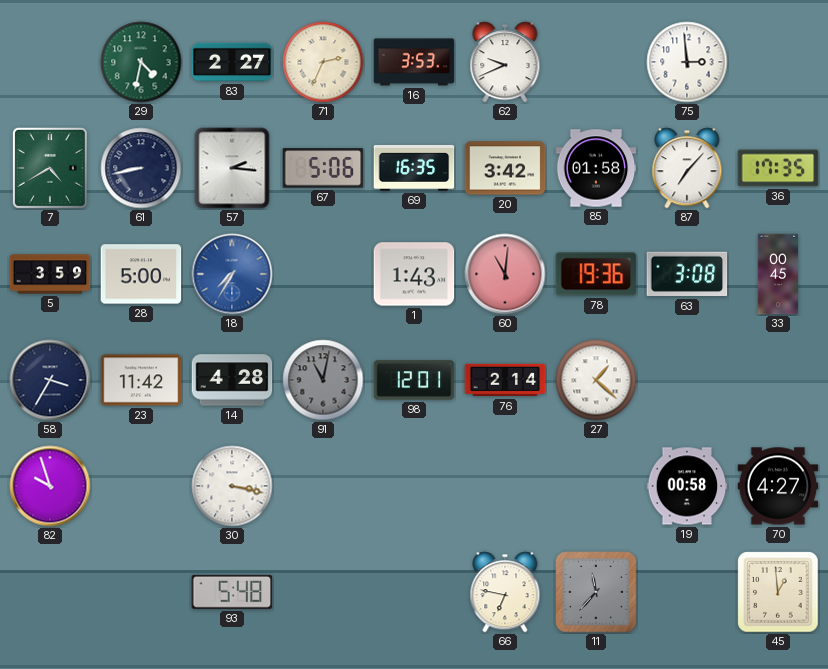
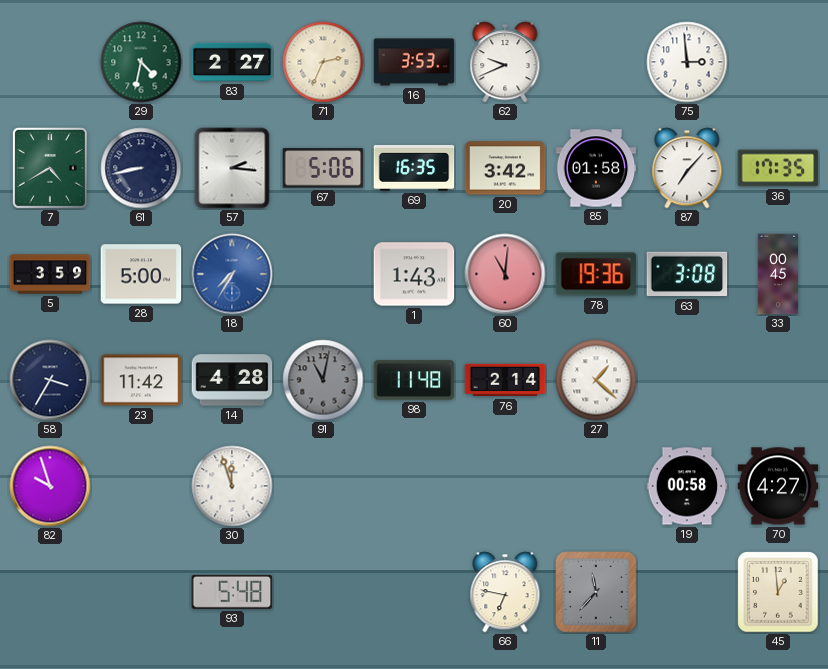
98: 12:01 -> 11:48
30: 3:17 -> 11:57
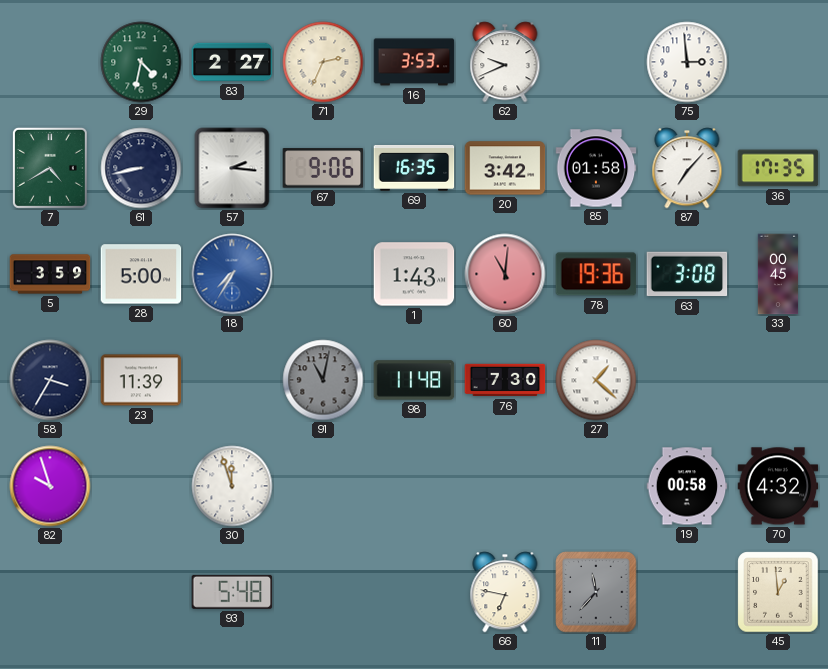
67: 5:06 -> 9:06
23: 11:42 -> 11:39
14: 4:28 -> none
76: 2:14 -> 7:30
70: 4:27 -> 4:32
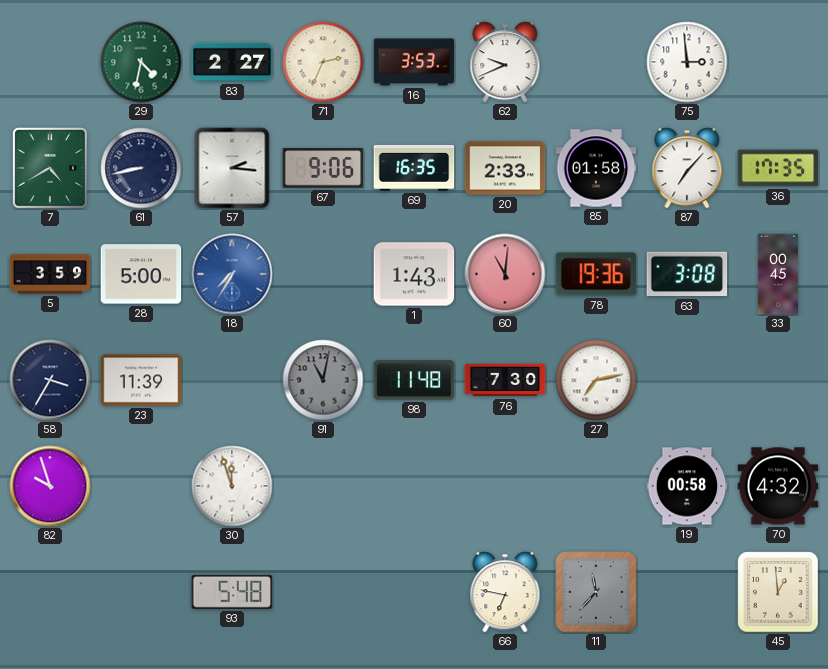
20: 3:42 -> 2:33
27: 1:22 -> 7:13
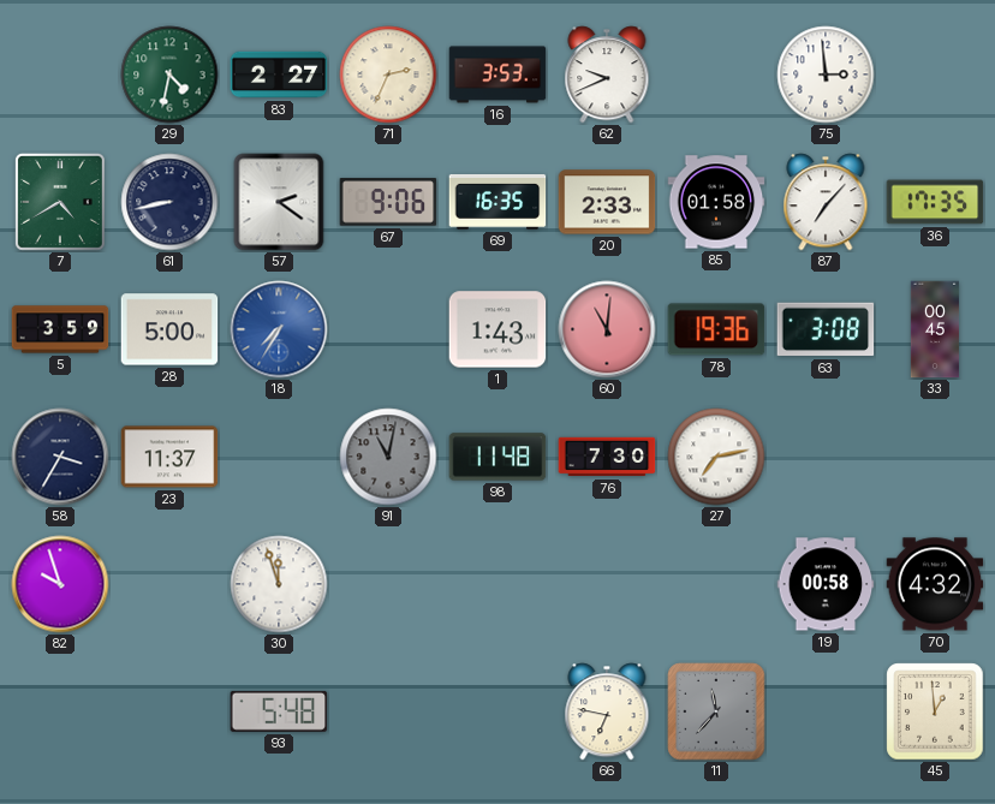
57: 2:16 -> 2:21
23: 11:39 -> 11:37
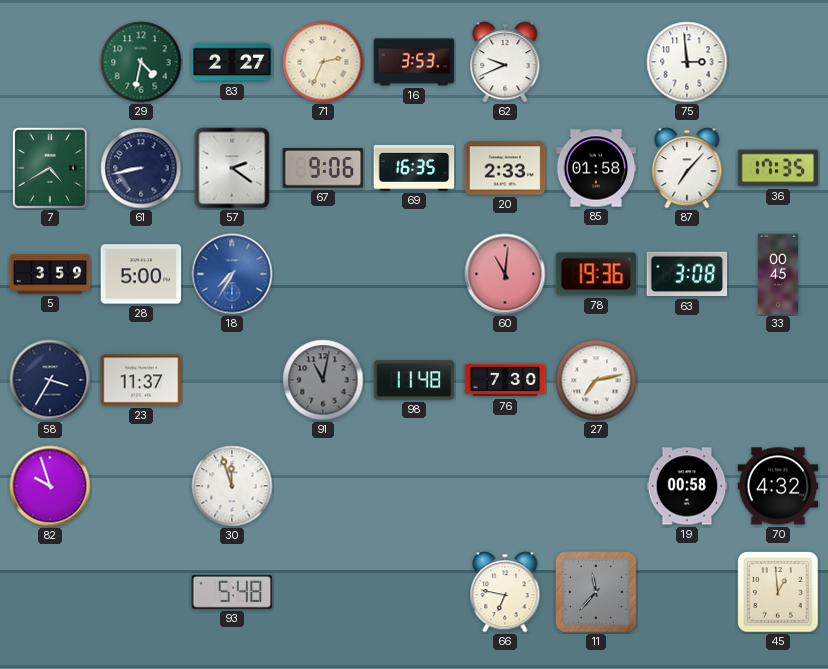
1: 1:43 -> none
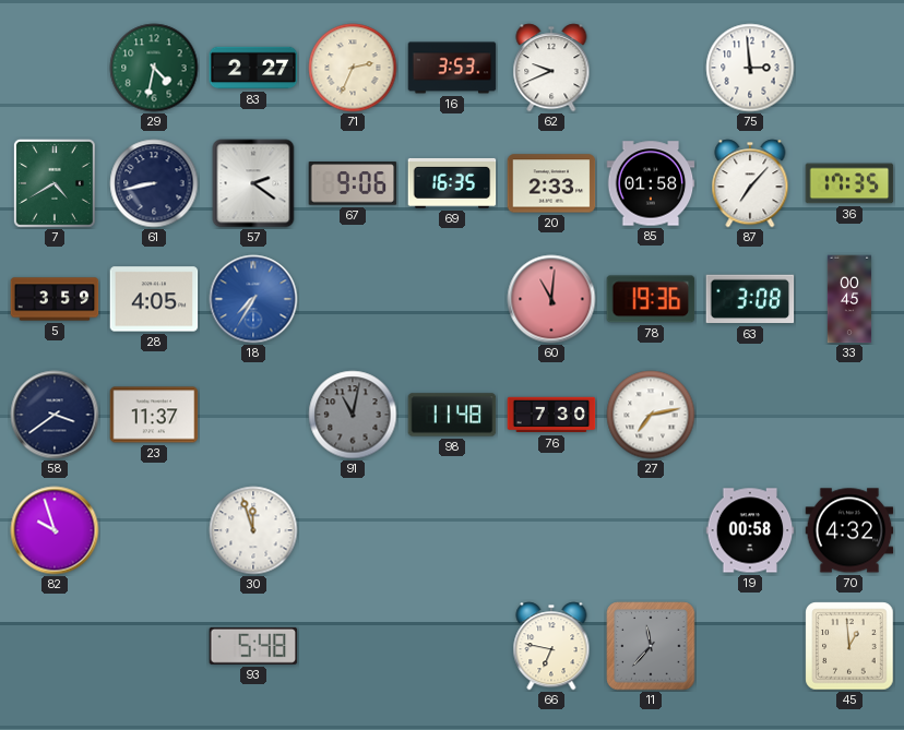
28: 5:00 -> 4:05
58: 3:35 -> 3:39
